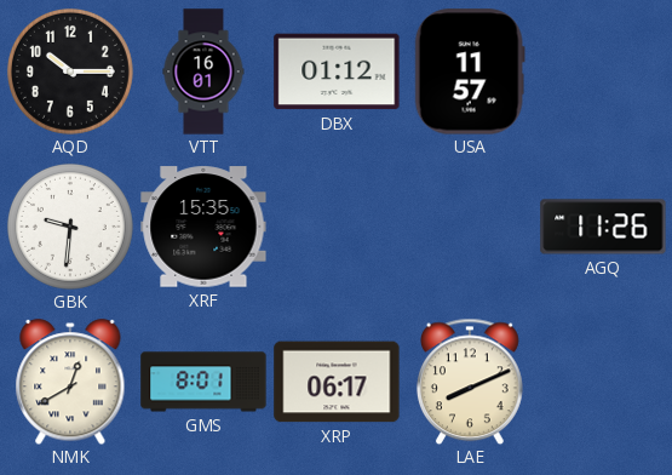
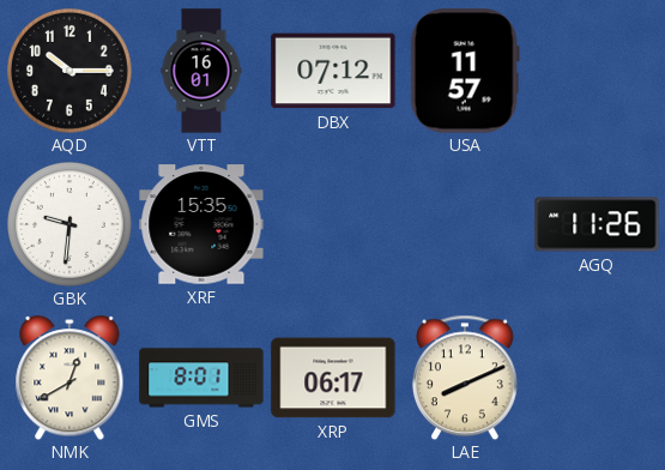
DBX: 01:12 -> 07:12
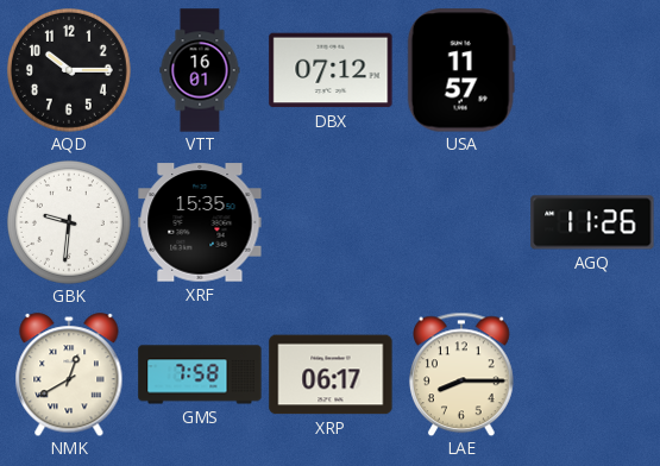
GMS: 8:01 -> 7:58
LAE: 8:11 -> 8:15
